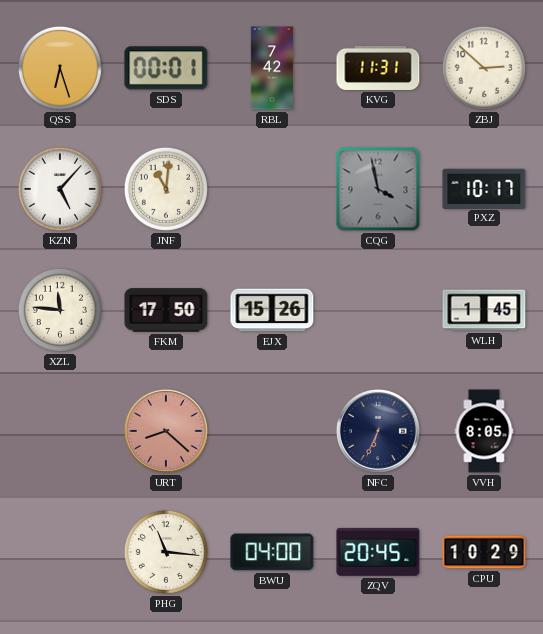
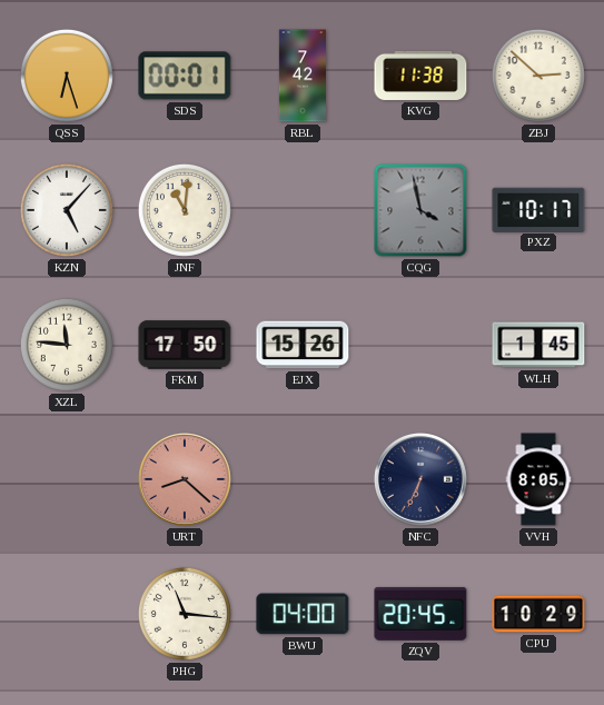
KVG: 11:31 -> 11:38
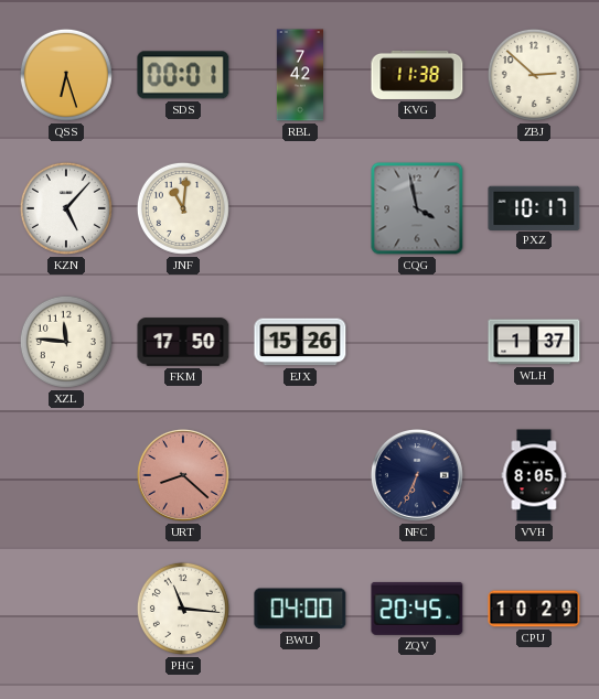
WLH: 1:45 -> 1:37
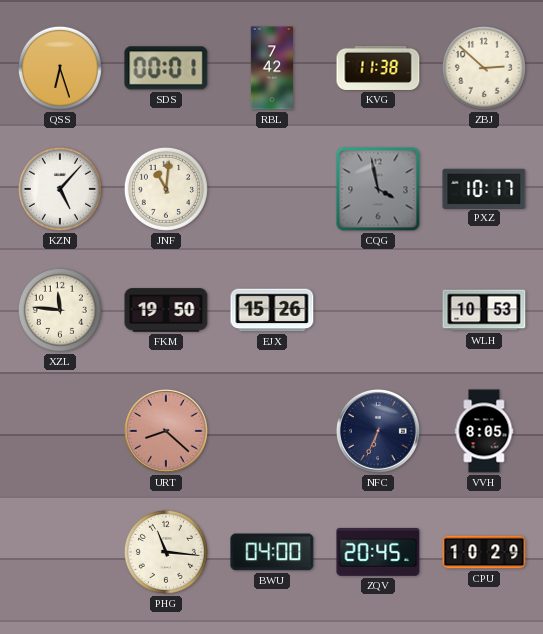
FKM: 17:50 -> 19:50
WLH: 1:37 -> 10:53
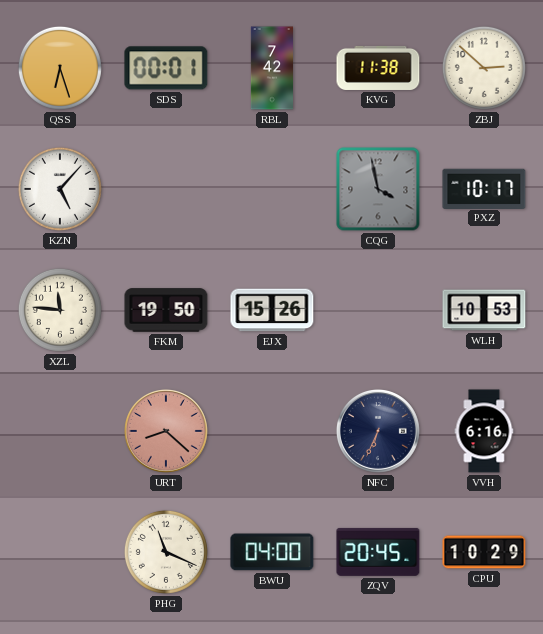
JNF: 11:01 -> none
VVH: 8:05 -> 6:16
PHG: 11:16 -> 11:19
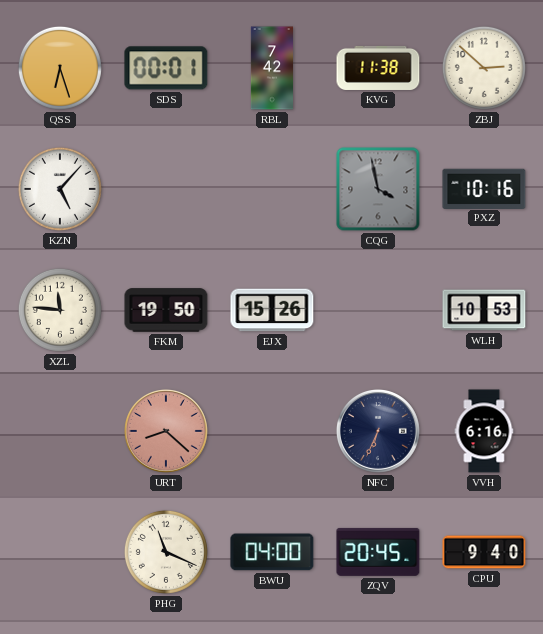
PXZ: 10:17 -> 10:16
CPU: 10:29 -> 9:40
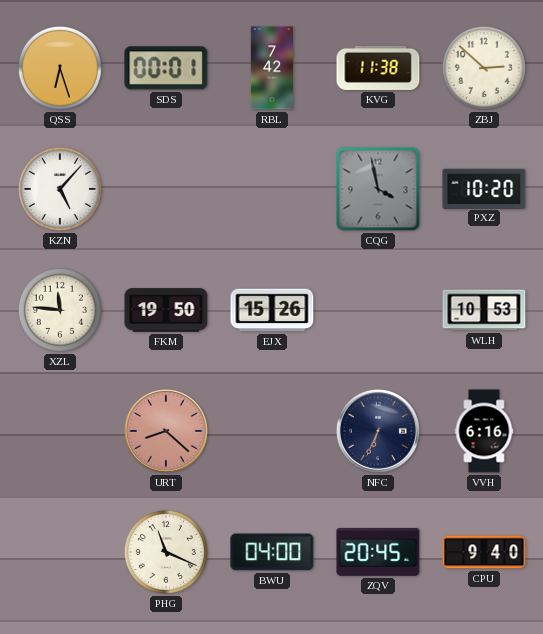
PXZ: 10:16 -> 10:20
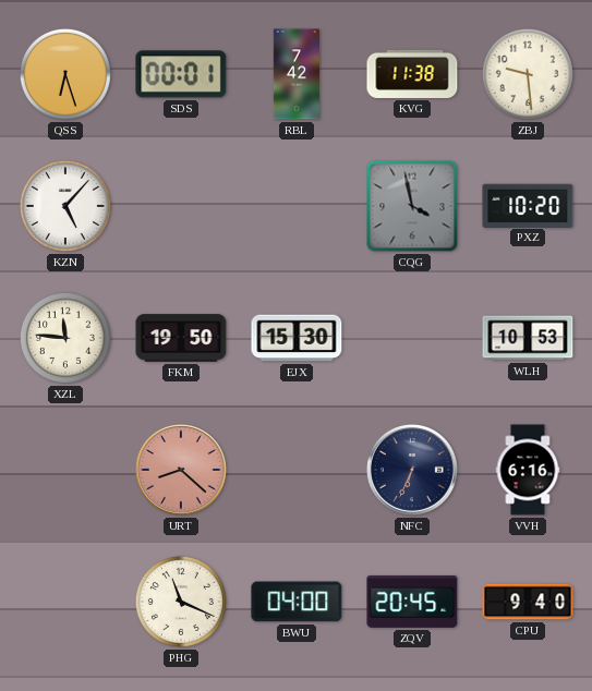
ZBJ: 2:52 -> 9:29
EJX: 15:26 -> 15:30
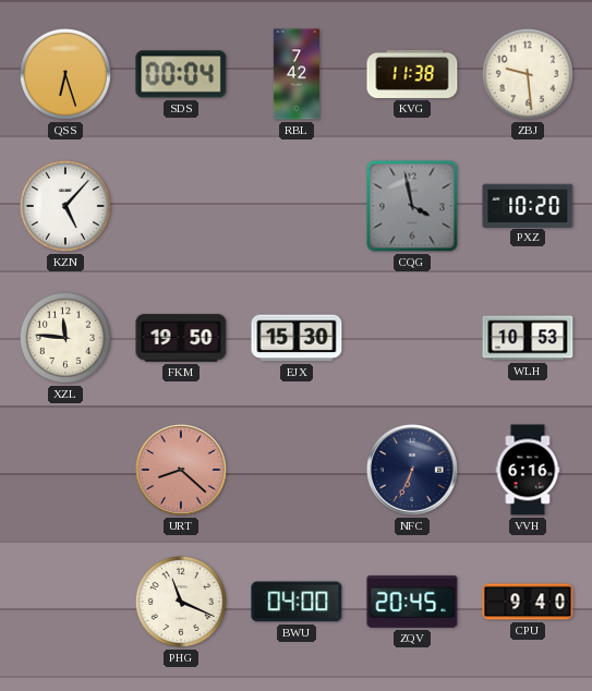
SDS: 00:01 -> 00:04
